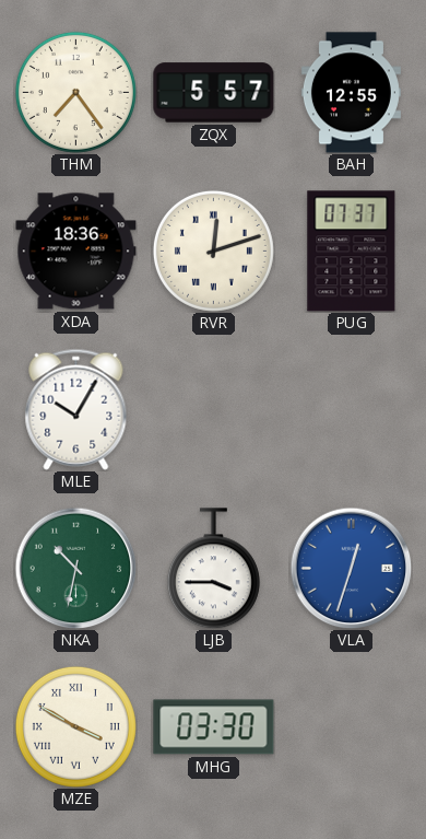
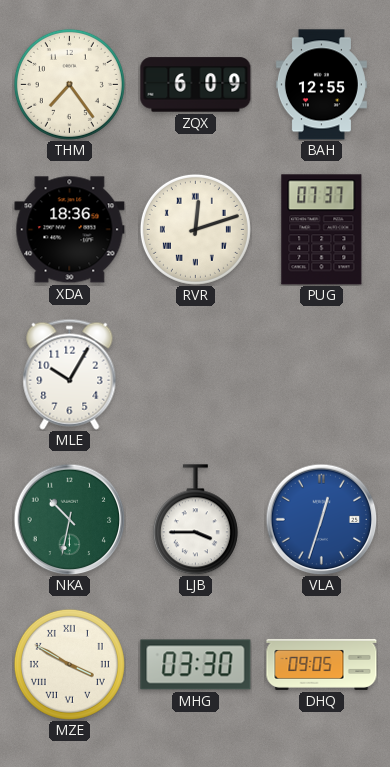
ZQX: 5:57 -> 6:09
DHQ: none -> 09:05
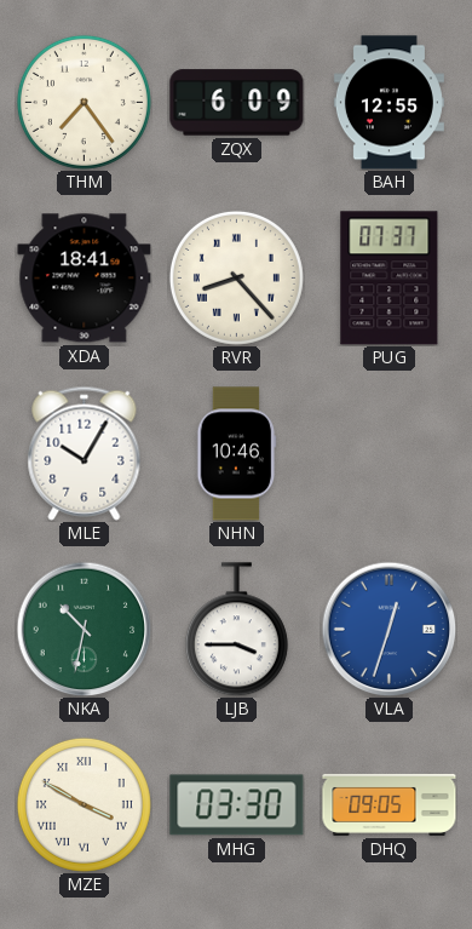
XDA: 18:36 -> 18:41
RVR: 12:12 -> 8:23
NHN: none -> 10:46
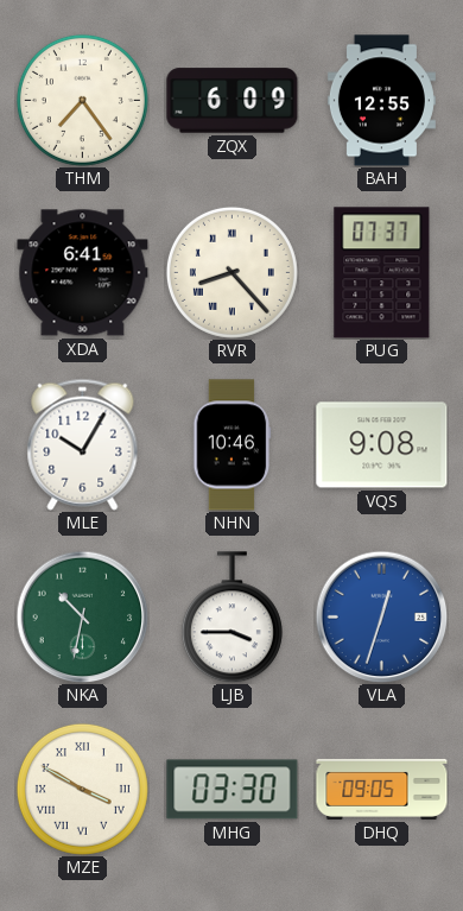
XDA: 18:41 -> 6:41
VQS: none -> 9:08
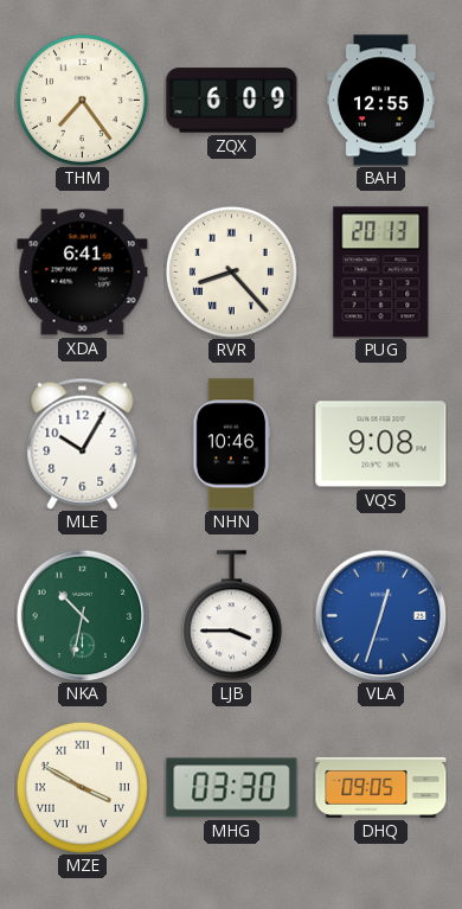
PUG: 07:37 -> 20:13
